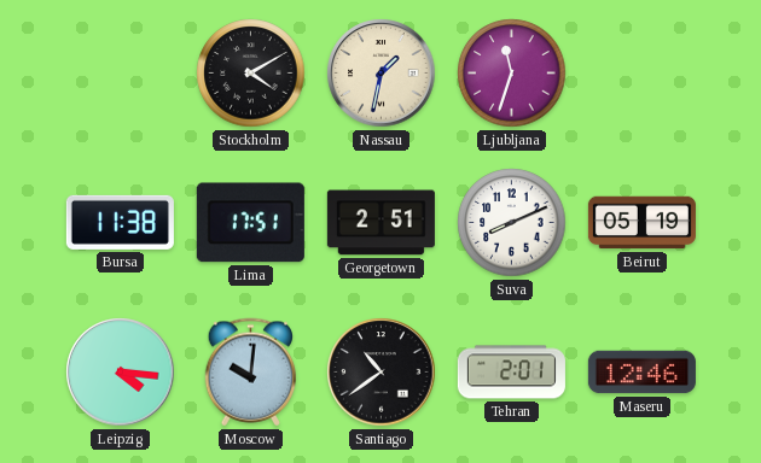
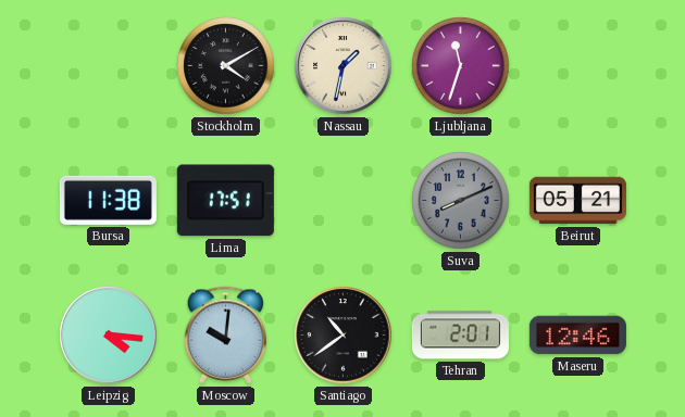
Georgetown: 2:51 -> none
Suva dial: white -> grey
Beirut: 05:19 -> 05:21
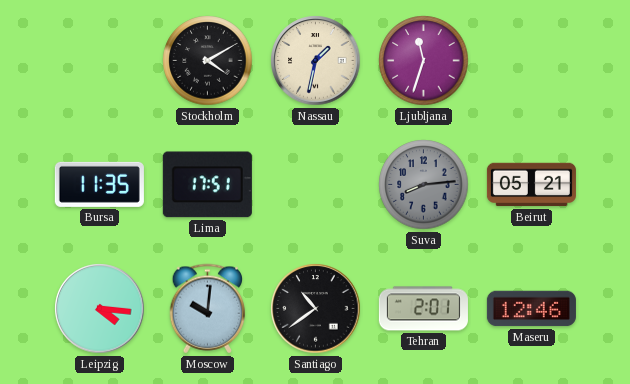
Bursa: 11:38 -> 11:35
Suva: 8:11 -> 8:14
